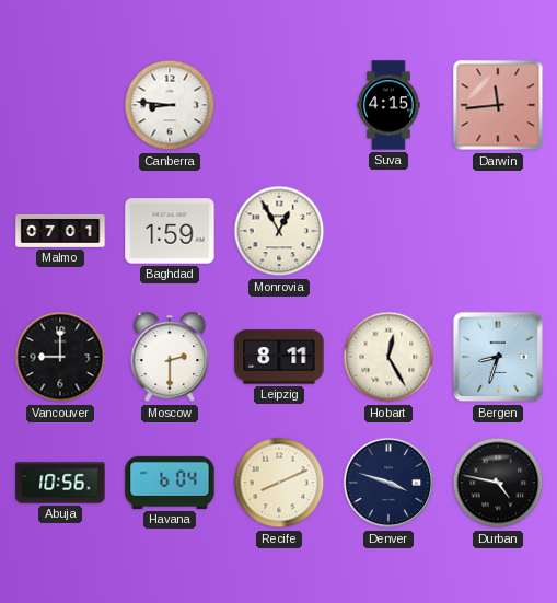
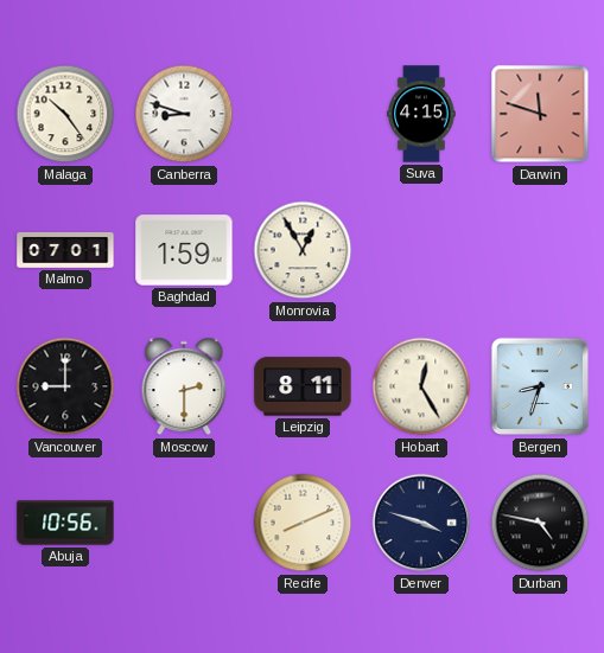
Malaga: none -> 10:24
Canberra: 8:46 -> 8:48
Darwin: 11:44 -> 11:48
Havana: 6:04 -> none
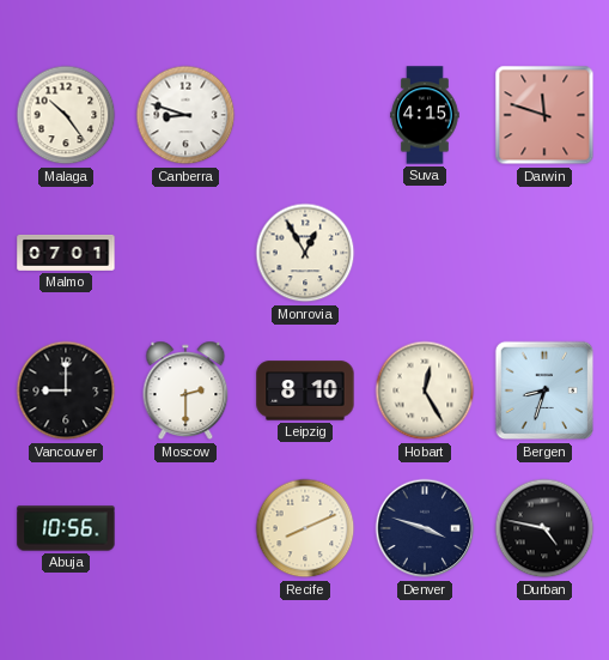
Baghdad: 1:59 -> none
Leipzig: 8:11 -> 8:10
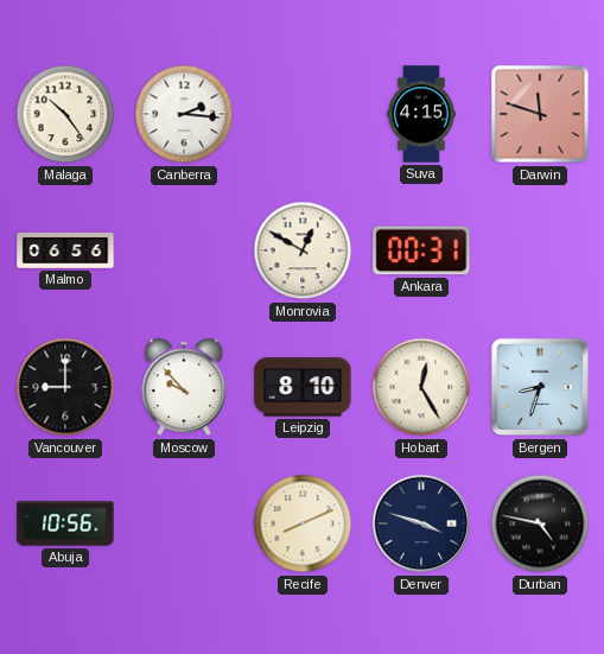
Canberra: 8:48 -> 2:16
Malmo: 07:01 -> 06:56
Monrovia: 12:55 -> 12:50
Ankara: none -> 00:31
Moscow: 2:30 -> 9:53
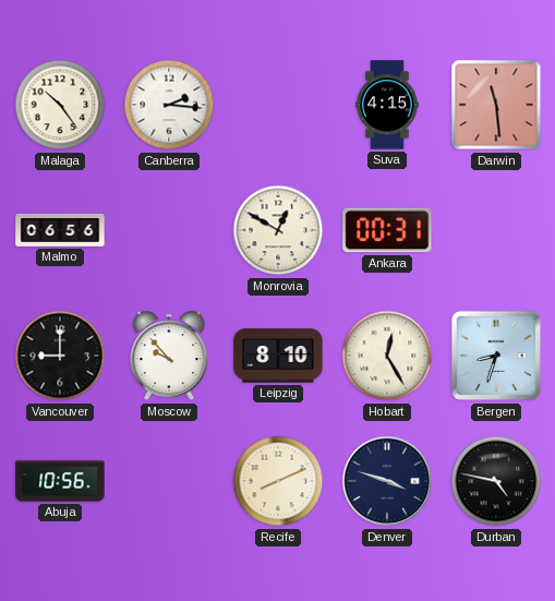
Darwin: 11:48 -> 11:29
